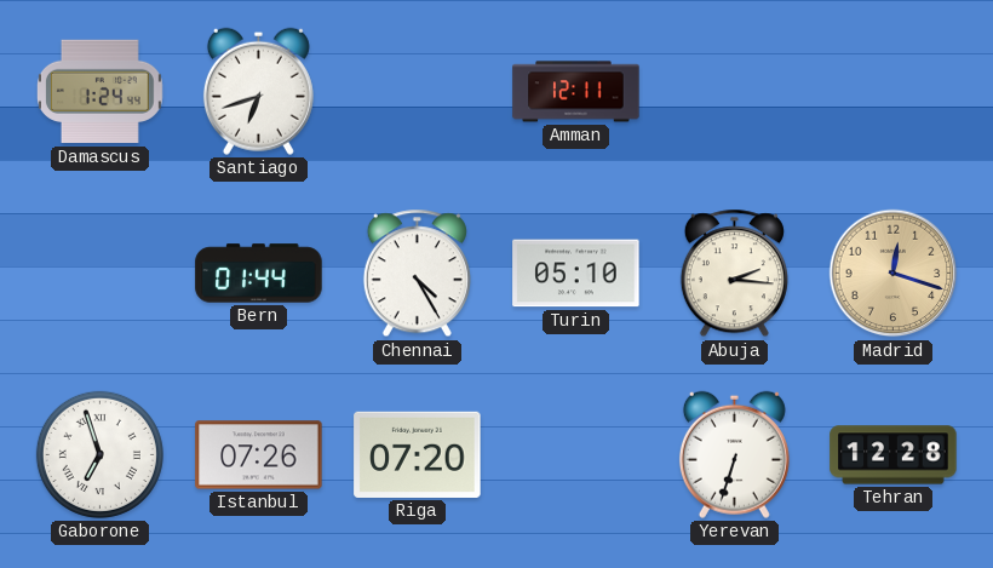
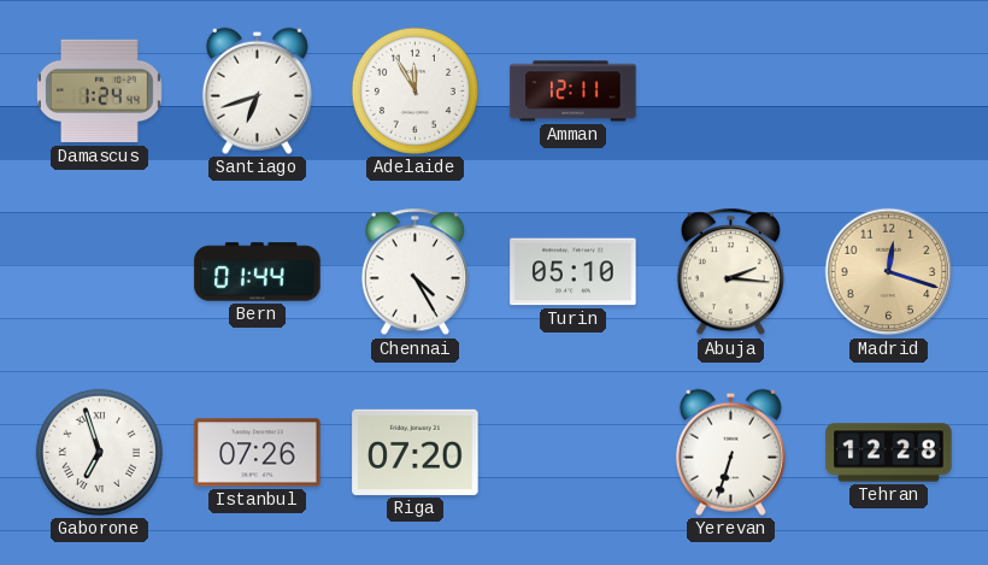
Adelaide: none -> 11:55
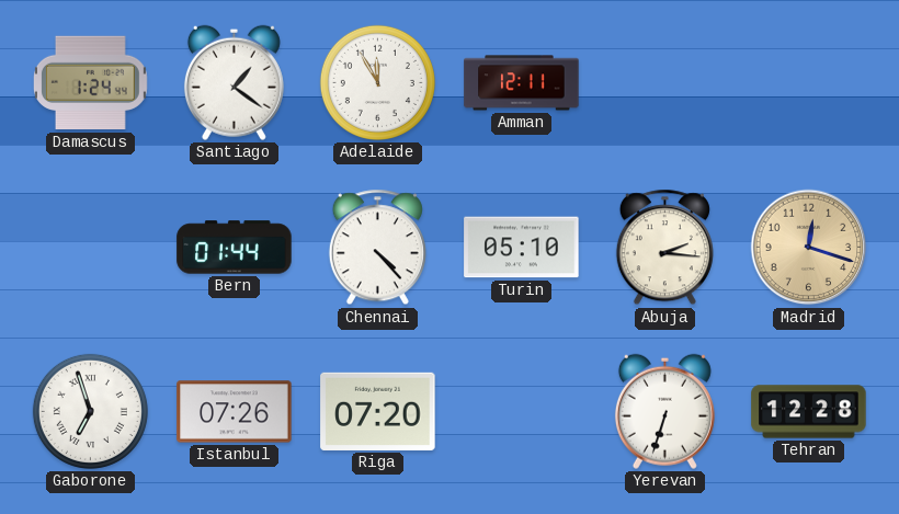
Santiago: 6:42 -> 1:21
Chennai: 4:25 -> 4:23
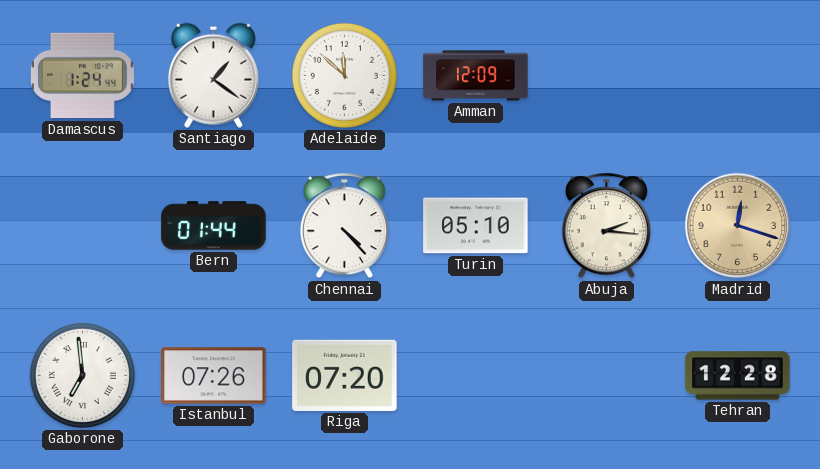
Adelaide: 11:55 -> 11:52
Amman: 12:11 -> 12:09
Gaborone: 6:57 -> 6:59
Yerevan: 6:33 -> none
